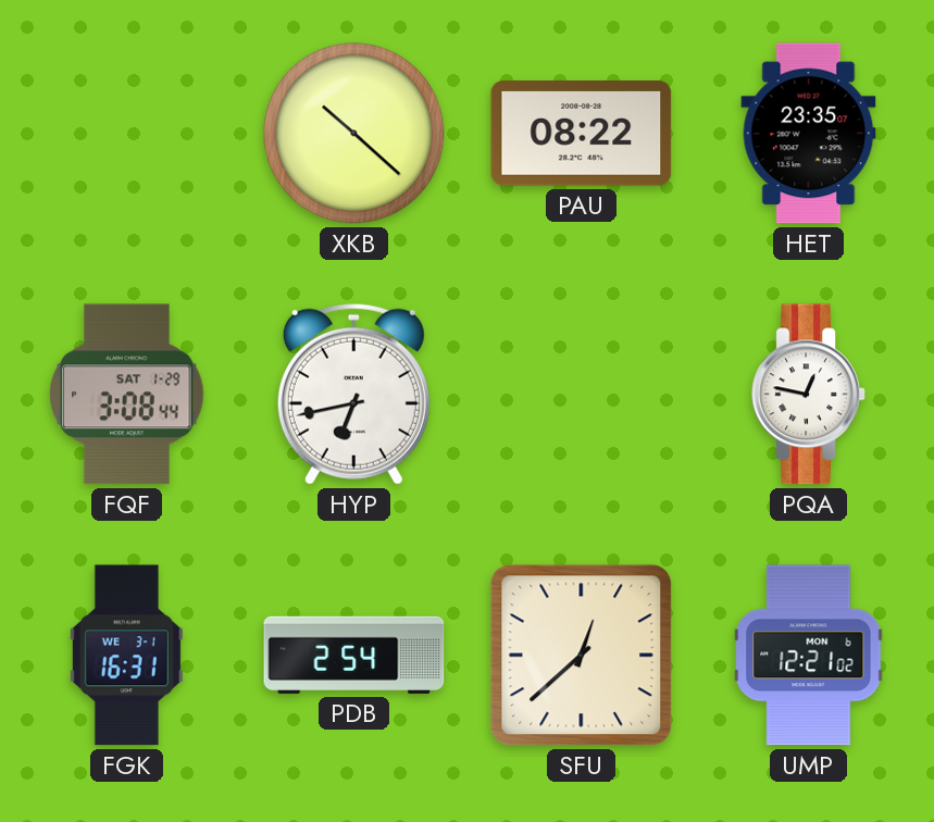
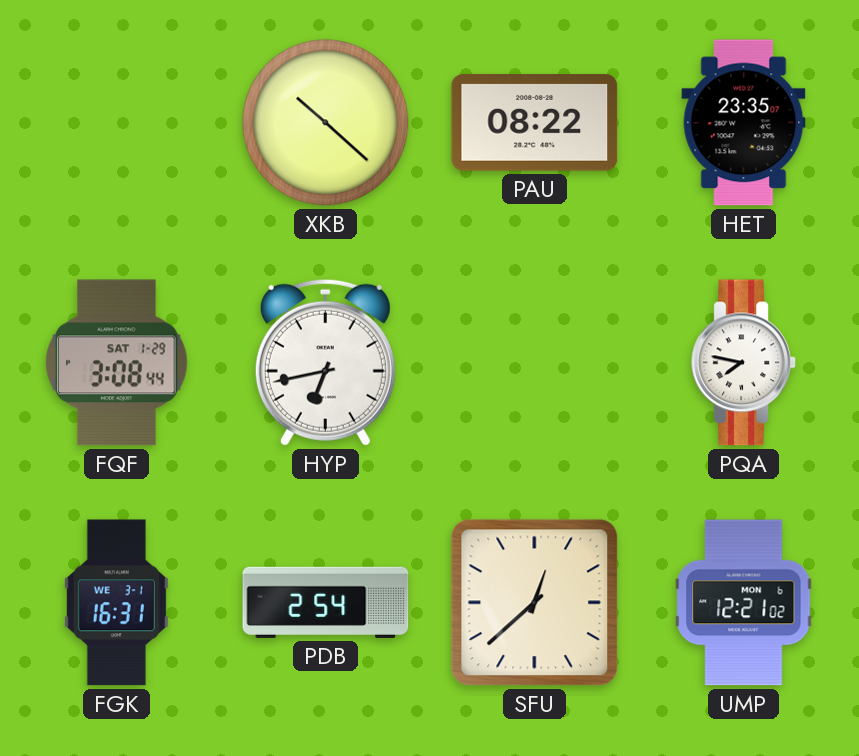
PQA: 12:47 -> 7:47
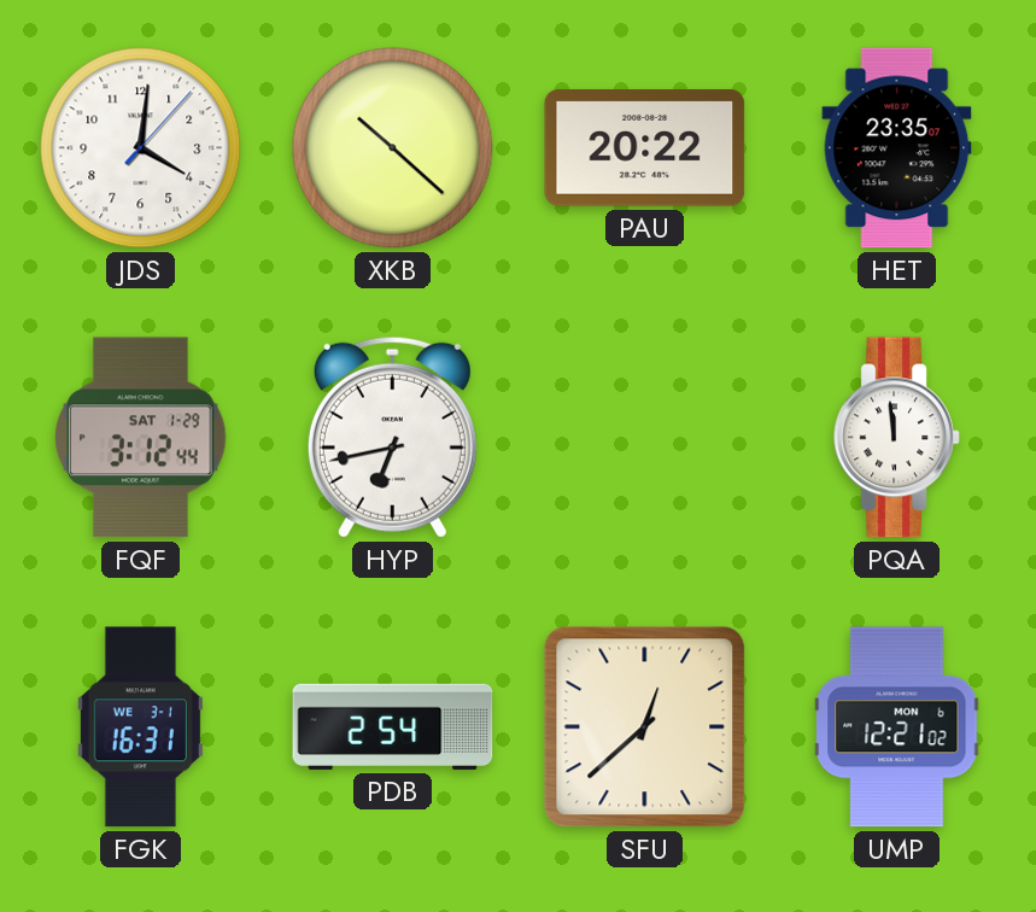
JDS: none -> 4:01
PAU: 08:22 -> 20:22
FQF: 3:08 -> 3:12
PQA: 7:47 -> 11:59
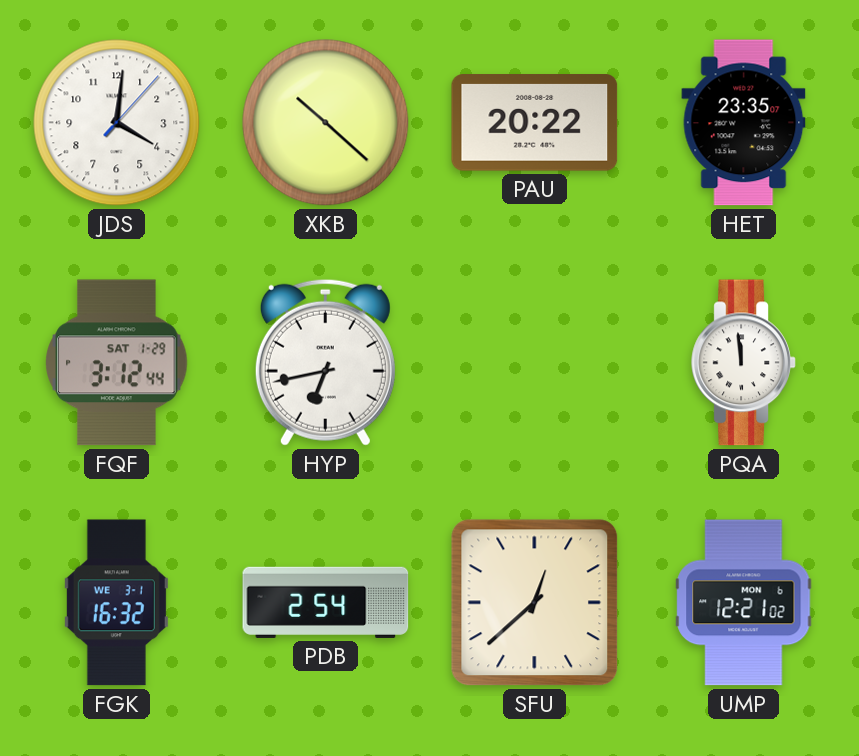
FGK: 16:31 -> 16:32
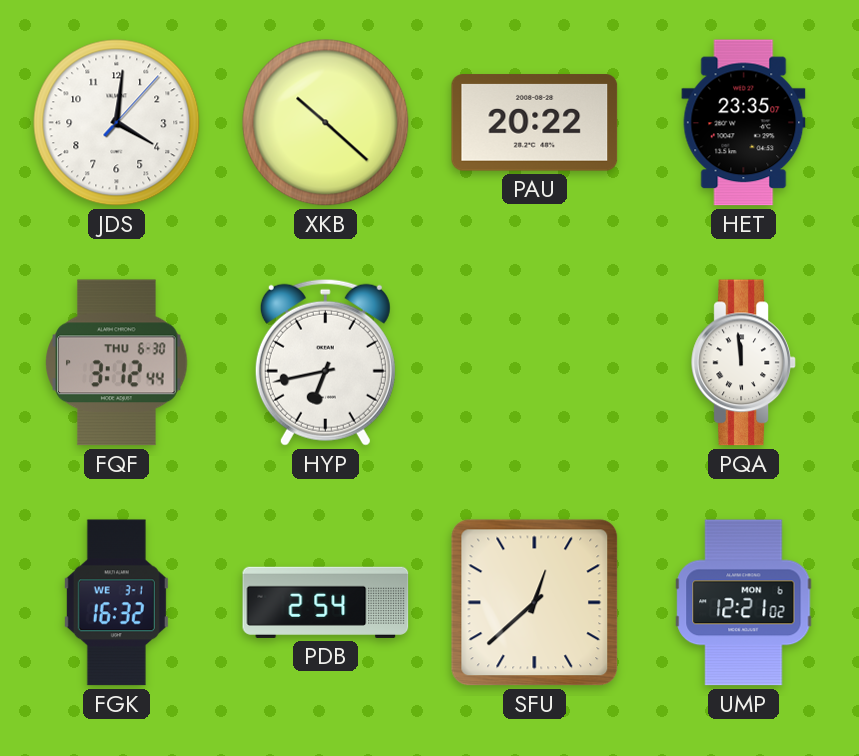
FQF date: SAT 1-29 -> THU 6-30
